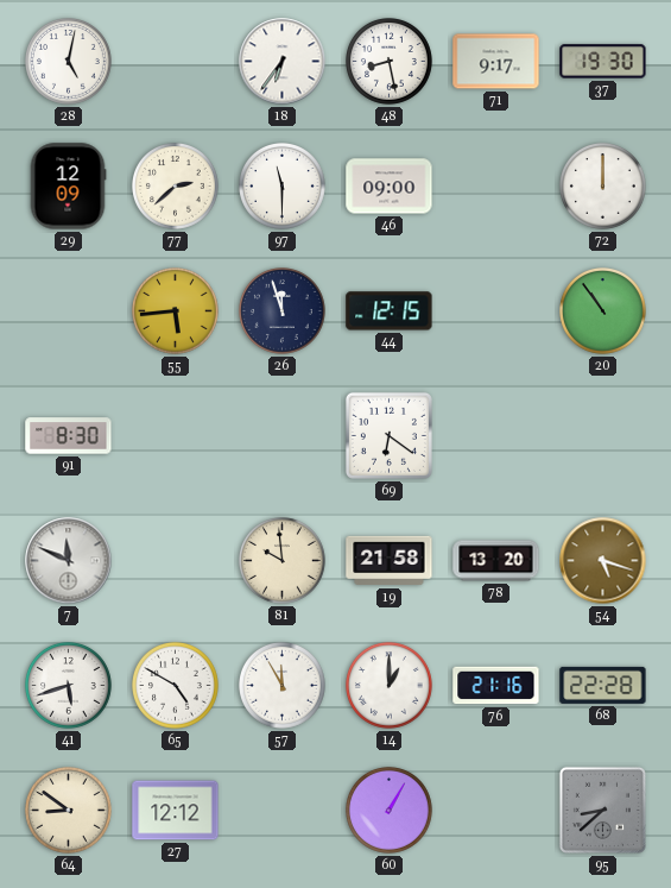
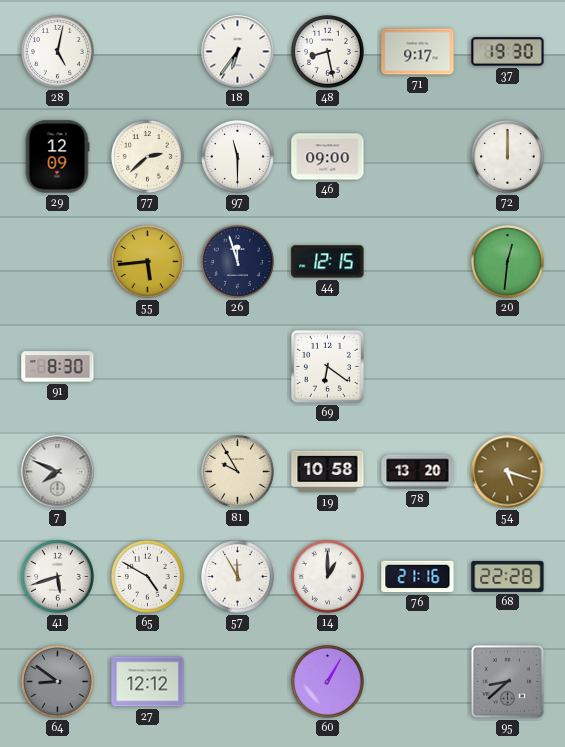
20: 10:54 -> 12:31
7: 11:49 -> 7:49
81: 9:59 -> 9:55
19: 21:58 -> 10:58
64 dial: cream -> grey
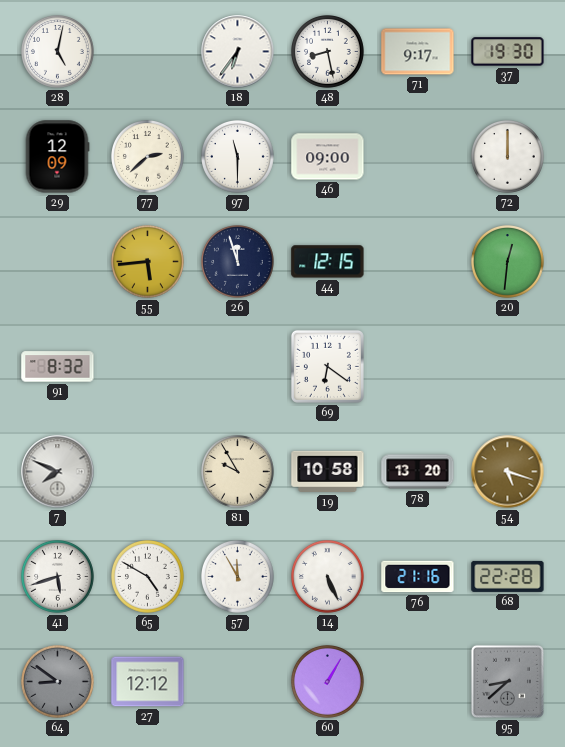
91: 8:30 -> 8:32
14: 1:00 -> 5:26
